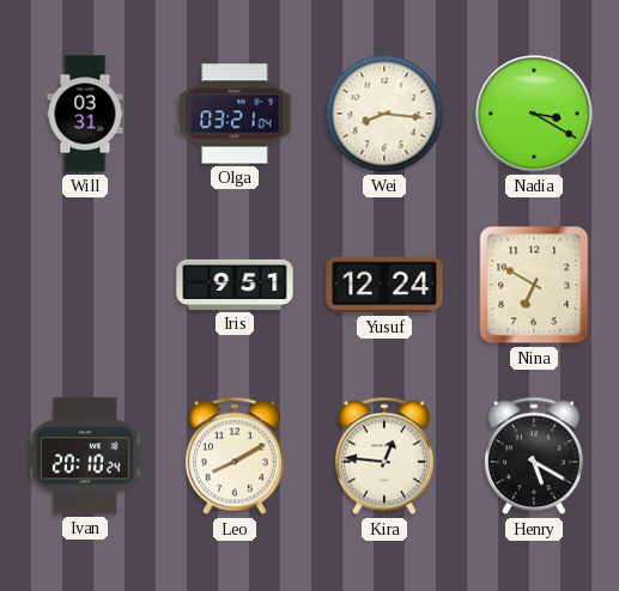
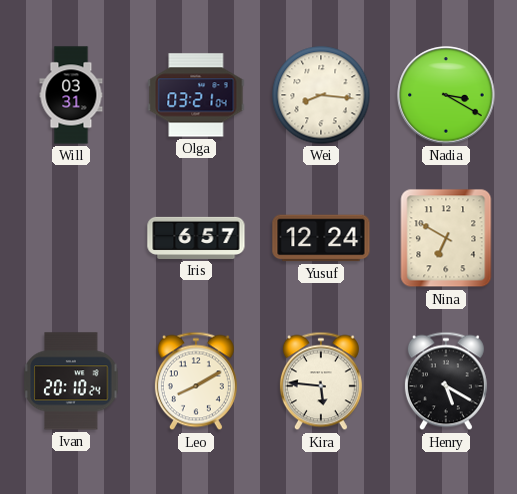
Iris: 9:51 -> 6:57
Kira: 12:46 -> 5:46
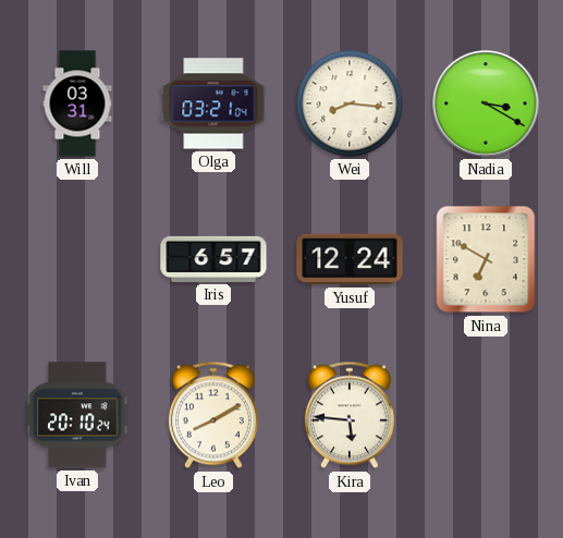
Henry: 5:20 -> none
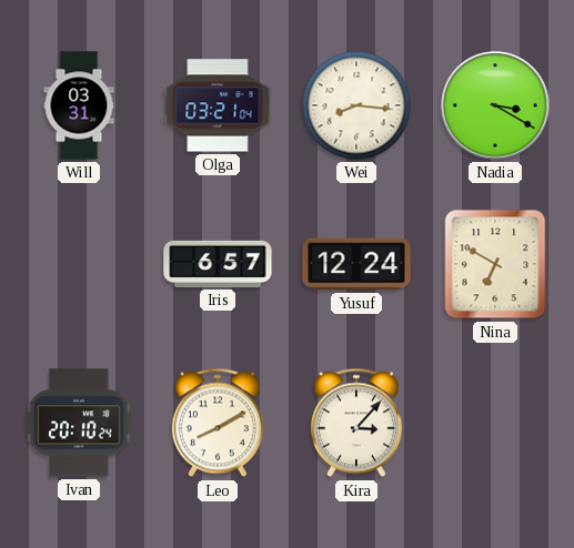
Kira: 5:46 -> 3:07
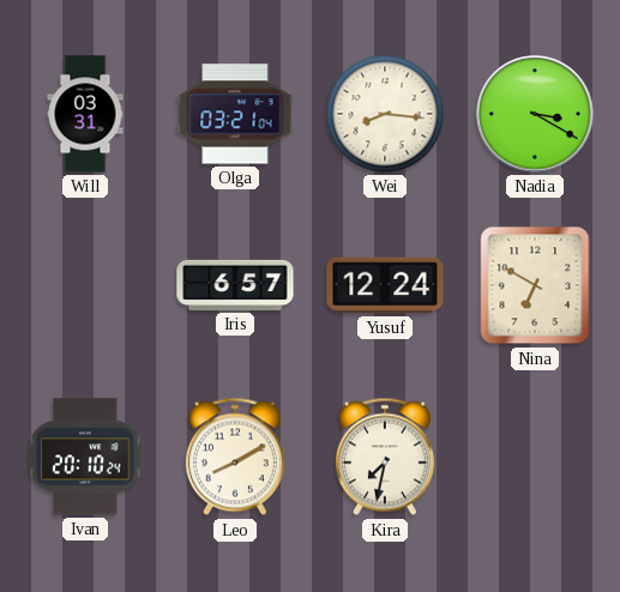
Kira: 3:07 -> 7:32
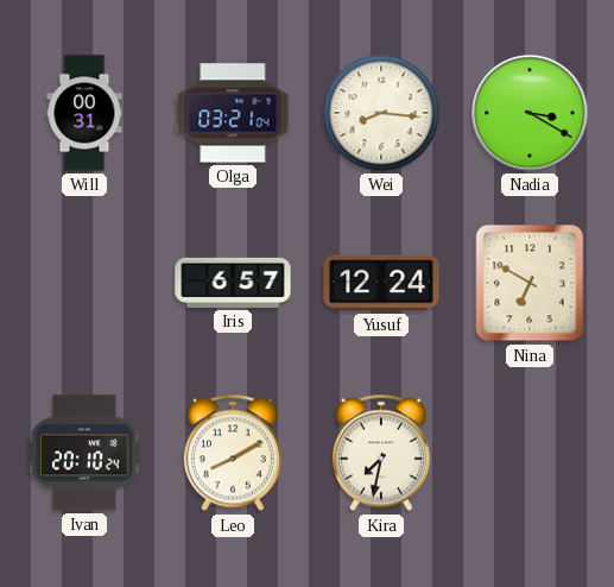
Will: 03:31 -> 00:31
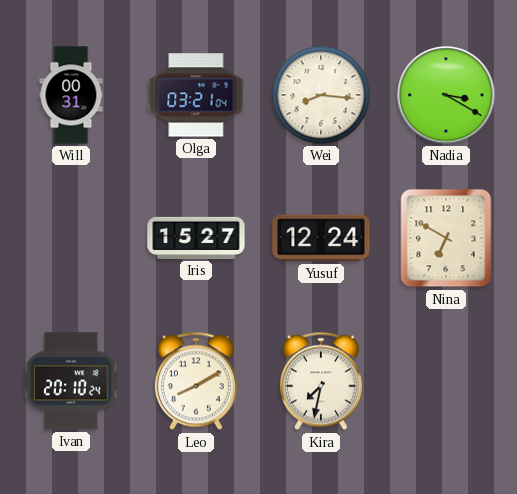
Iris: 6:57 -> 15:27
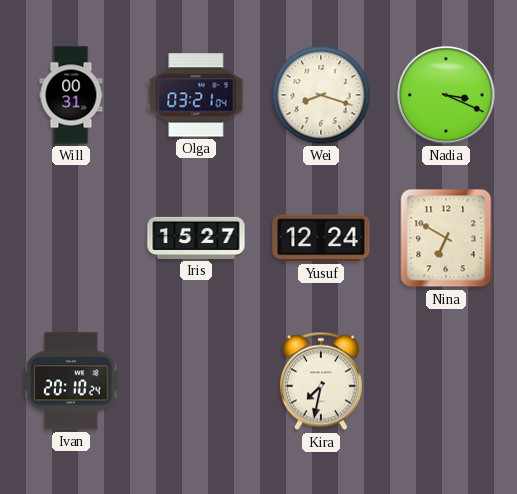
Wei: 8:16 -> 8:18
Nadia: 3:20 -> 3:19
Leo: 8:10 -> none
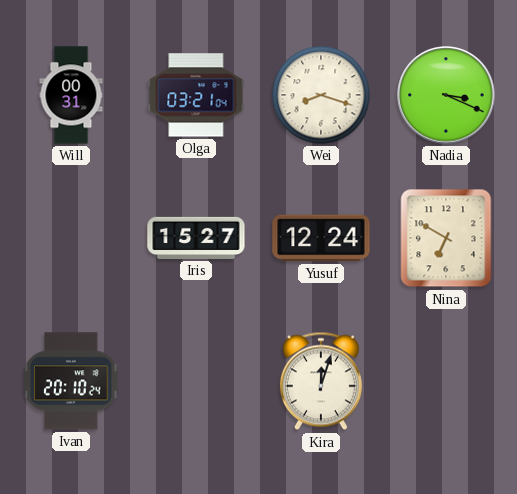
Kira: 7:32 -> 12:03
